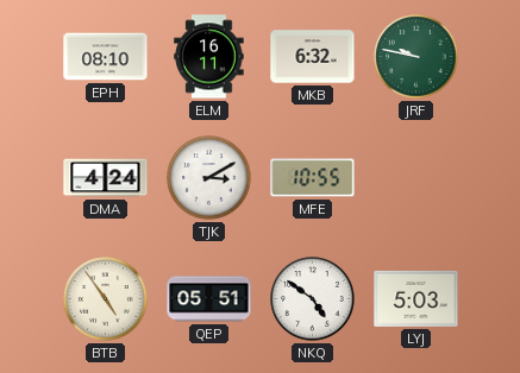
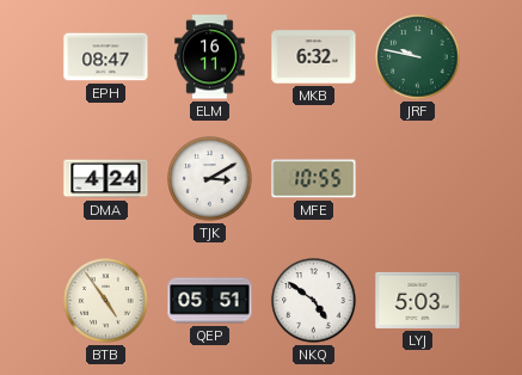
EPH: 08:10 -> 08:47
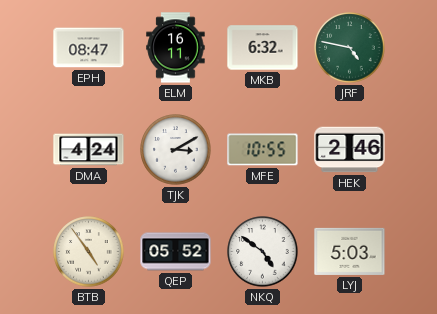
JRF: 9:47 -> 4:47
HEK: none -> 2:46
QEP: 05:51 -> 05:52
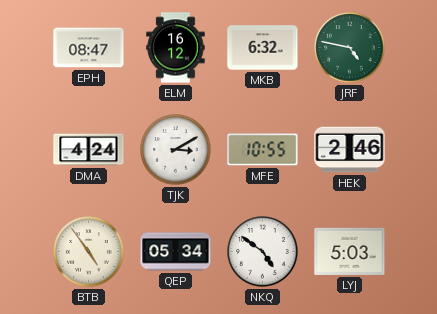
ELM: 16:11 -> 16:12
QEP: 05:52 -> 05:34
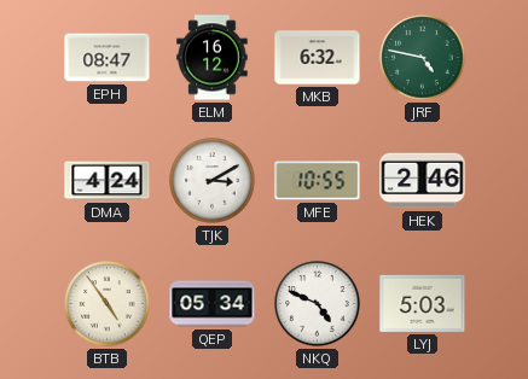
NKQ: 4:51 -> 4:49
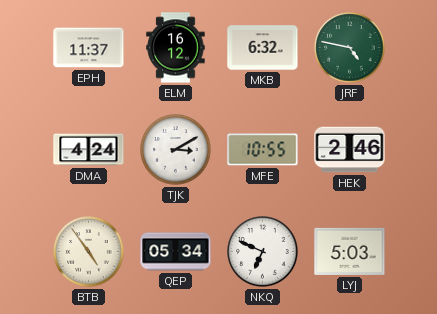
EPH: 08:47 -> 11:37
NKQ: 4:49 -> 6:49
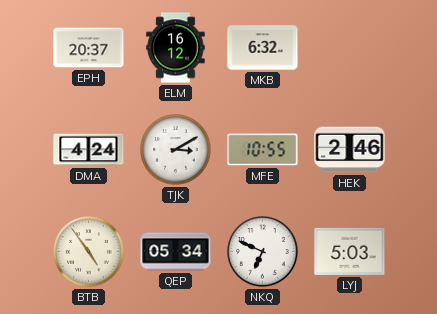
EPH: 11:37 -> 20:37
JRF: 4:47 -> none
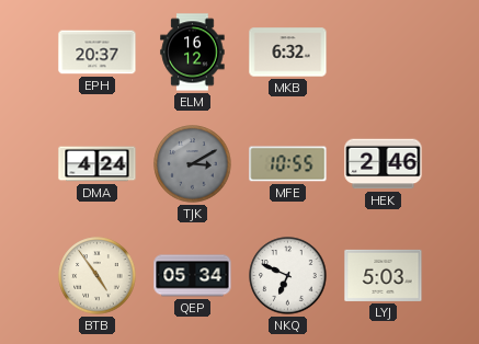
TJK dial: white -> grey
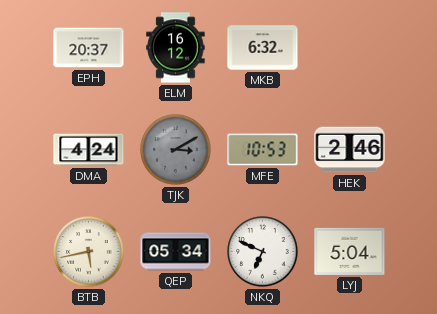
MFE: 10:55 -> 10:53
BTB: 4:54 -> 5:43
LYJ: 5:03 -> 5:04
